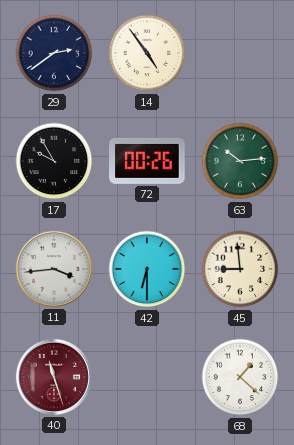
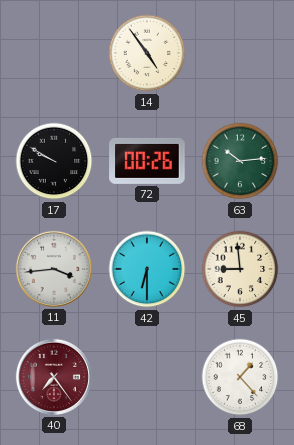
29: 2:39 -> none
17: 9:55 -> 9:50
40: 11:27 -> 7:24
68: 1:22 -> 1:23
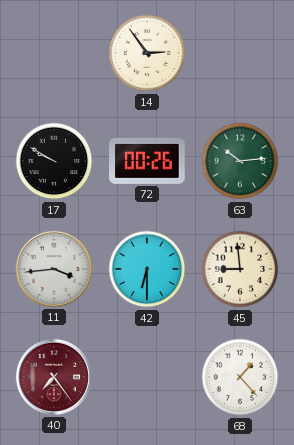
14: 4:54 -> 2:54
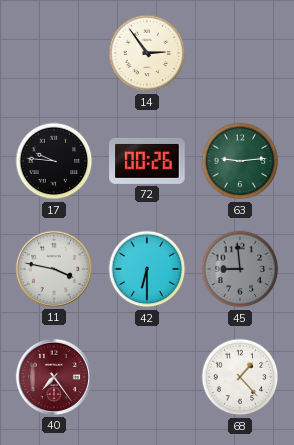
17: 9:50 -> 9:46
63: 10:14 -> 9:14
11: 3:44 -> 3:47
45 dial: cream -> grey
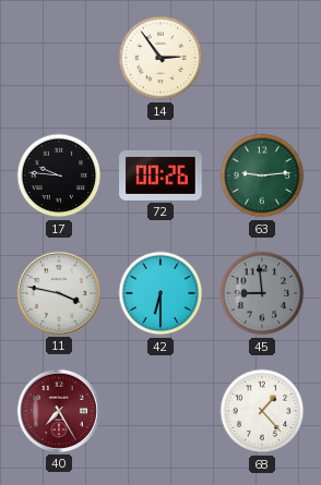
40: 7:24 -> 7:25
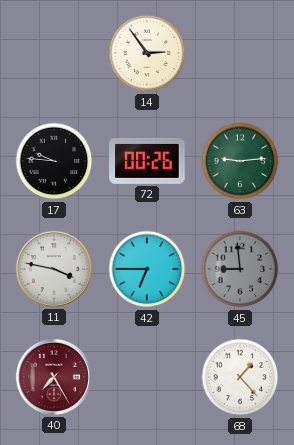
42: 6:30 -> 6:45
